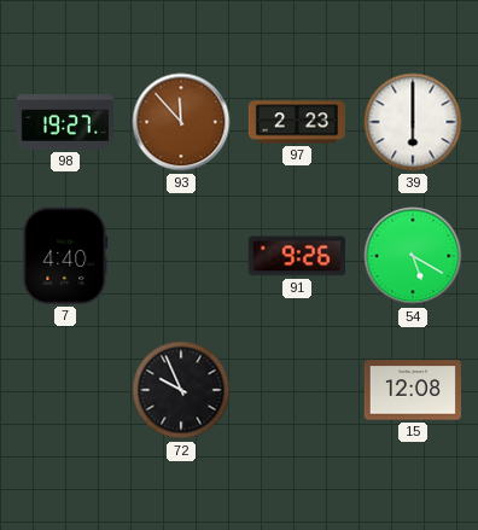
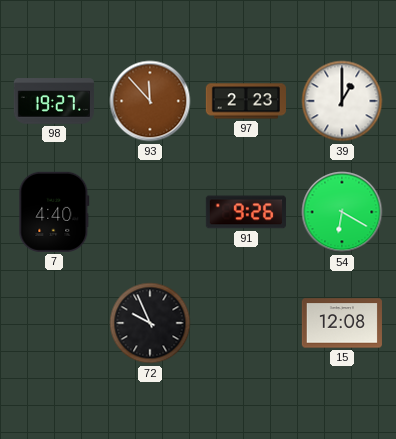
39: 6:00 -> 1:00
54: 5:20 -> 6:20
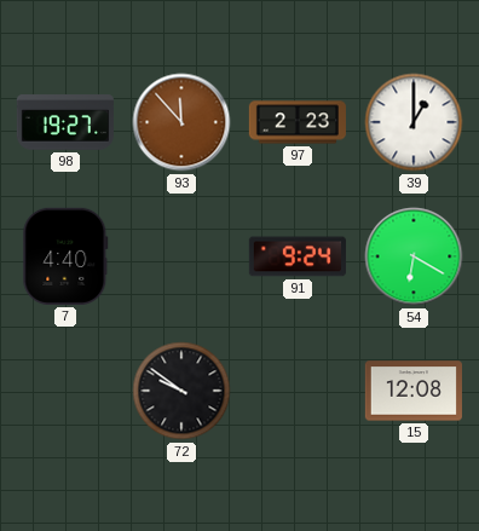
91: 9:26 -> 9:24
72: 9:56 -> 9:51
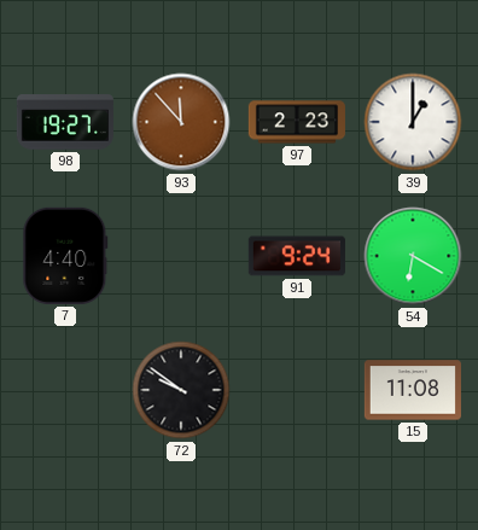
15: 12:08 -> 11:08
